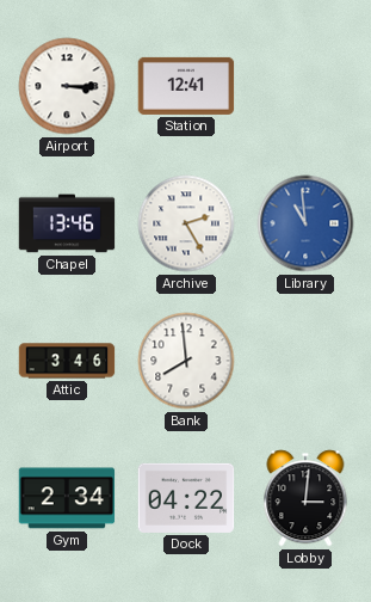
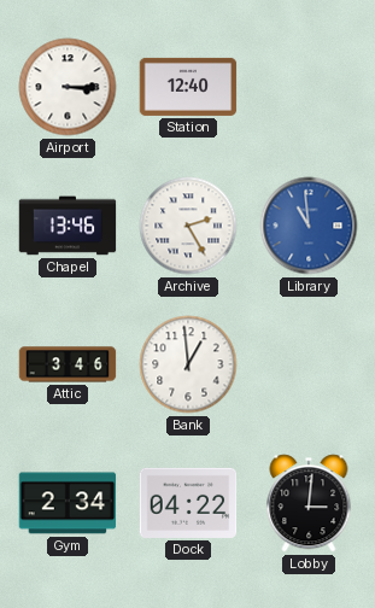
Station: 12:41 -> 12:40
Bank: 7:59 -> 12:59
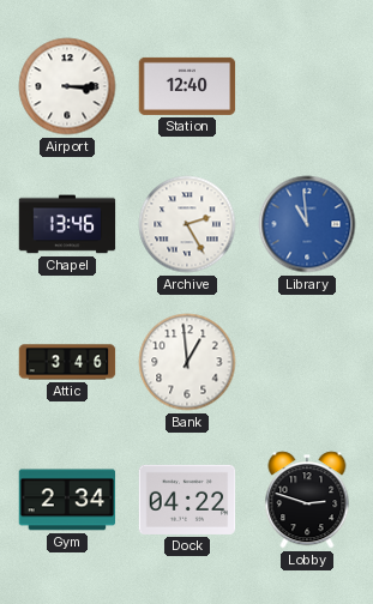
Lobby: 3:01 -> 2:48
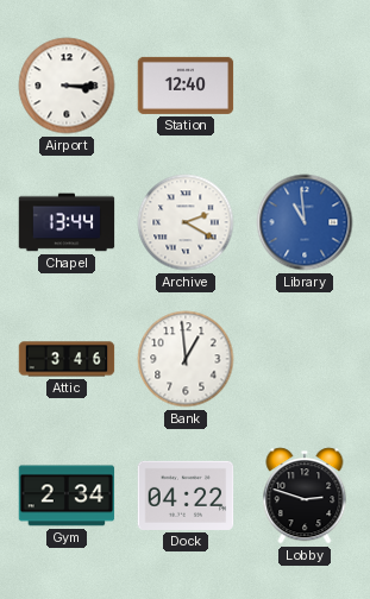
Chapel: 13:46 -> 13:44
Archive: 2:25 -> 2:20
